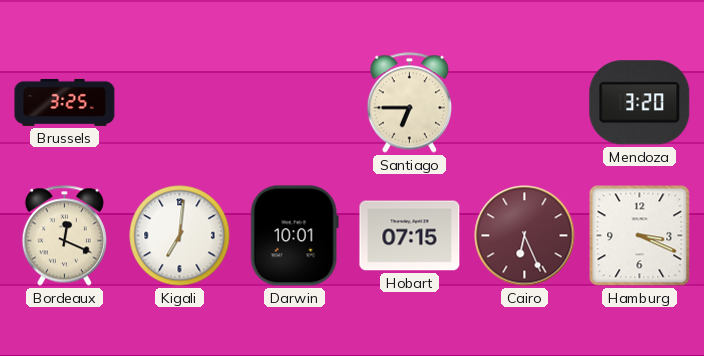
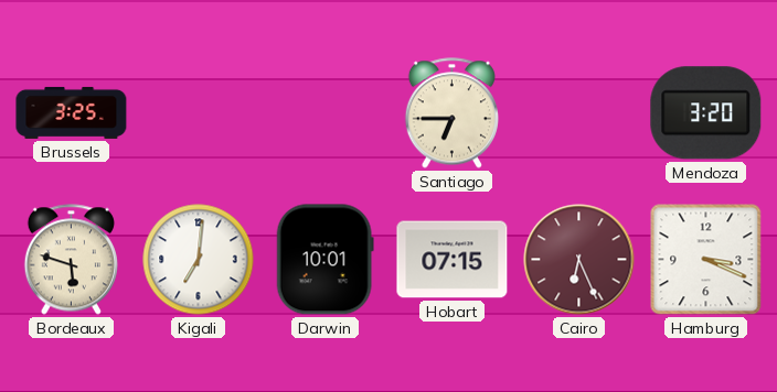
Bordeaux: 12:19 -> 5:48
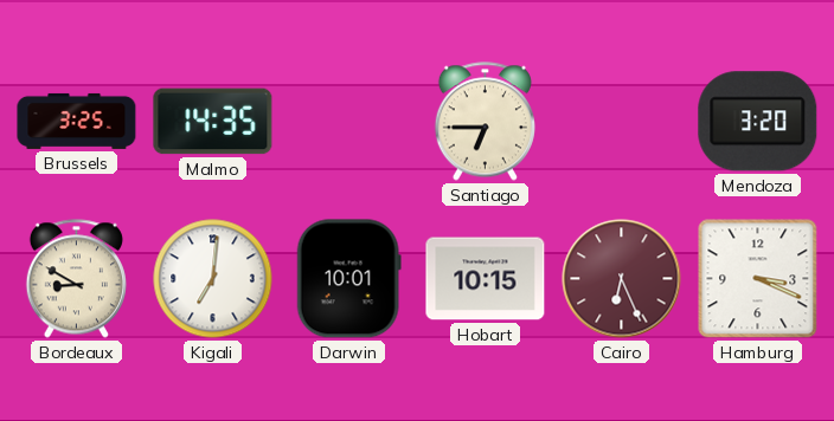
Malmo: none -> 14:35
Bordeaux: 5:48 -> 8:50
Hobart: 07:15 -> 10:15
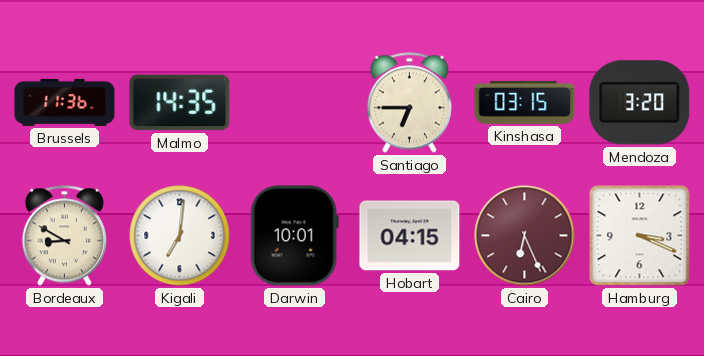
Brussels: 3:25 -> 11:36
Kinshasa: none -> 03:15
Hobart: 10:15 -> 04:15
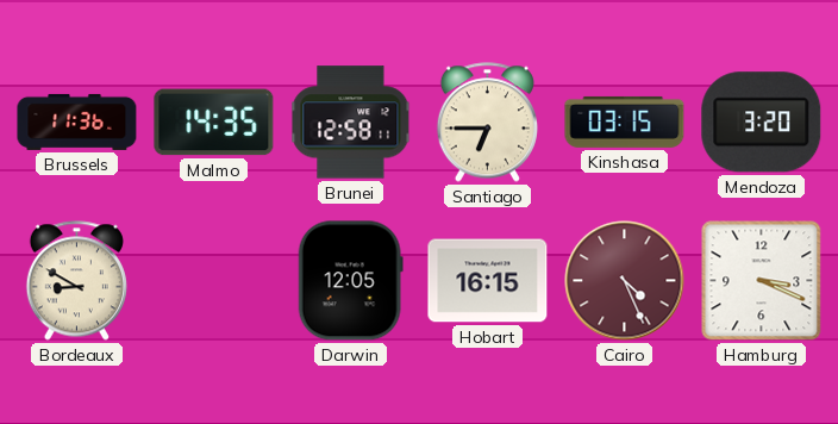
Brunei: none -> 12:58
Kigali: 7:01 -> none
Darwin: 10:01 -> 12:05
Hobart: 04:15 -> 16:15
Cairo: 6:26 -> 4:26
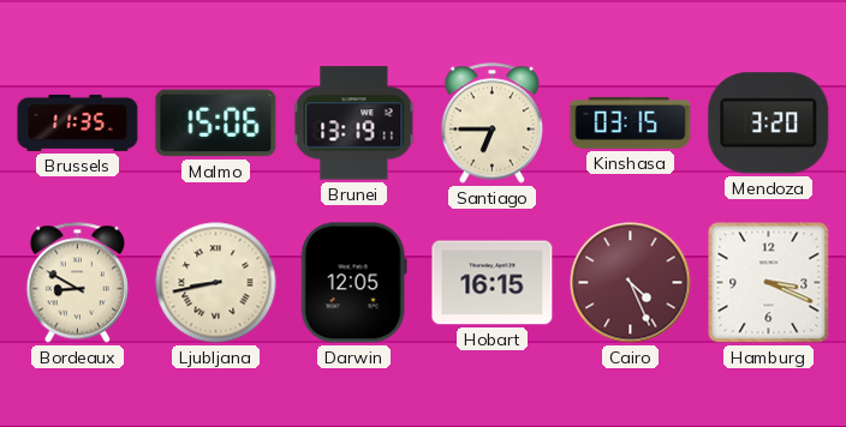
Brussels: 11:36 -> 11:35
Malmo: 14:35 -> 15:06
Brunei: 12:58 -> 13:19
Ljubljana: none -> 8:43
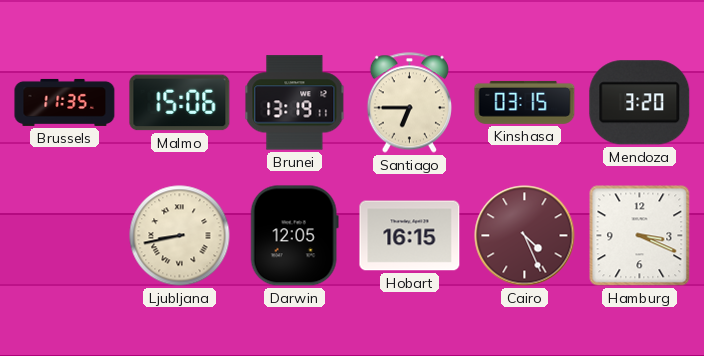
Bordeaux: 8:50 -> none
